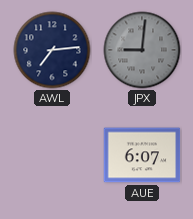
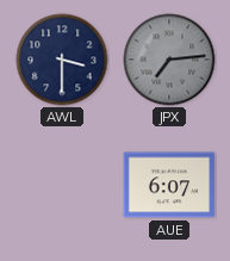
AWL: 7:14 -> 3:30
JPX: 9:01 -> 7:14
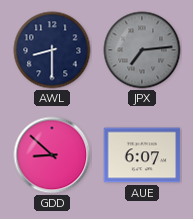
AWL: 3:30 -> 8:30
GDD: none -> 8:52
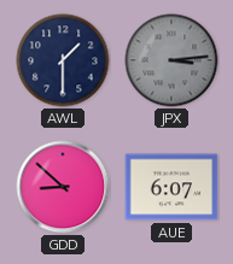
AWL: 8:30 -> 1:30
JPX: 7:14 -> 3:14
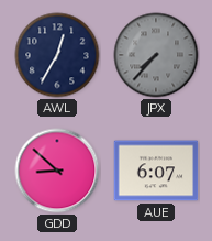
AWL: 1:30 -> 12:35
JPX: 3:14 -> 7:37
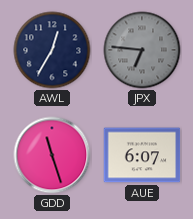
JPX: 7:37 -> 6:46
GDD: 8:52 -> 11:27
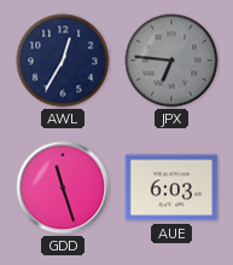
AUE: 6:07 -> 6:03
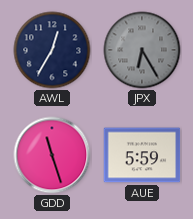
JPX: 6:46 -> 6:25
AUE: 6:03 -> 5:59
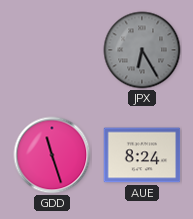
AWL: 12:35 -> none
AUE: 5:59 -> 8:24
